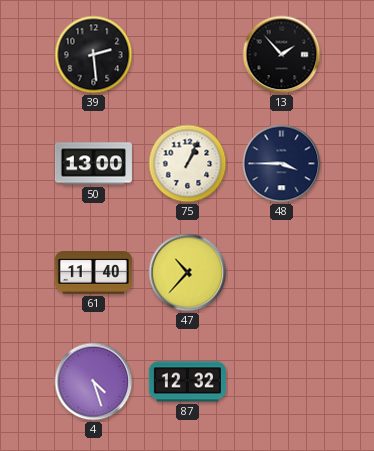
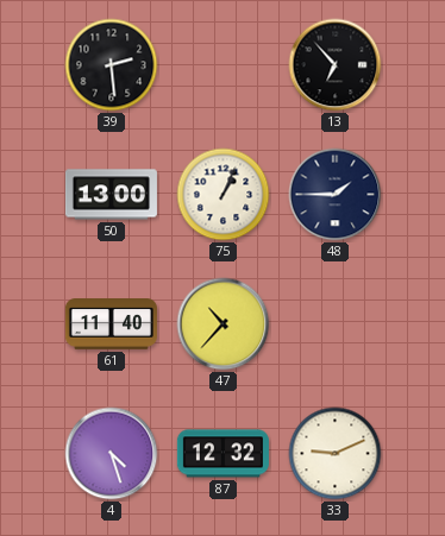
13: 1:53 -> 6:53
48: 3:45 -> 1:45
33: none -> 9:11
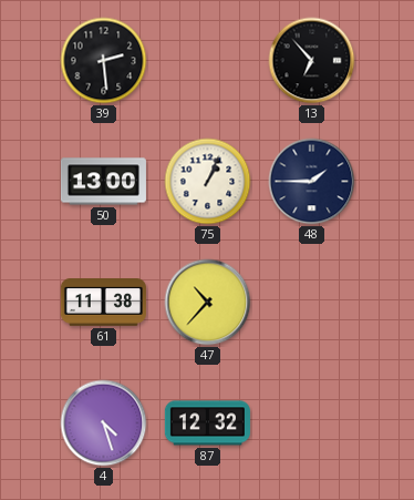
61: 11:40 -> 11:38
33: 9:11 -> none
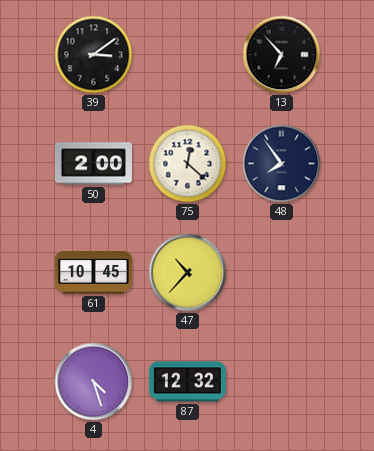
39: 2:29 -> 3:09
50: 13:00 -> 2:00
75: 1:04 -> 12:22
48: 1:45 -> 7:54
61: 11:38 -> 10:45
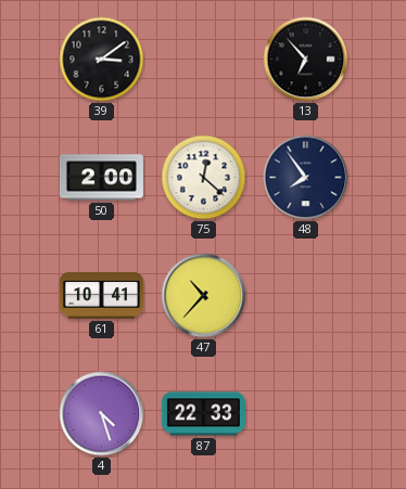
61: 10:45 -> 10:41
87: 12:32 -> 22:33
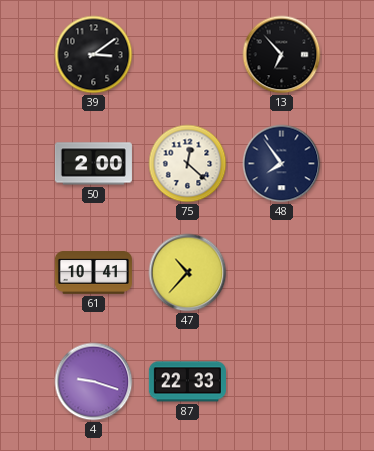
4: 4:27 -> 9:18
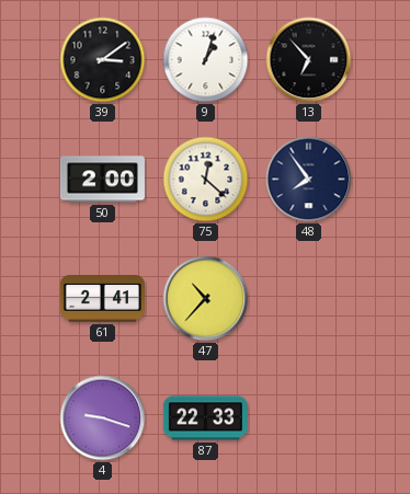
9: none -> 1:03
61: 10:41 -> 2:41
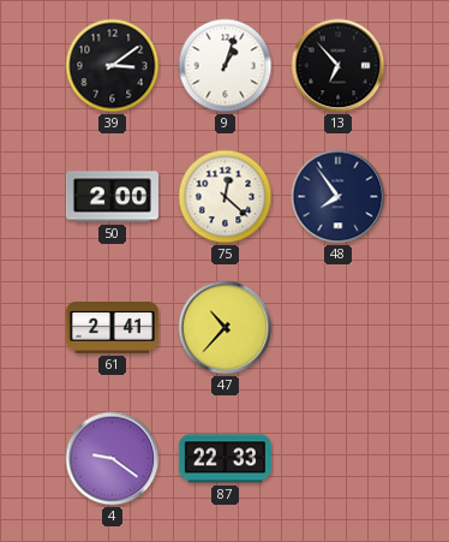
4: 9:18 -> 9:21
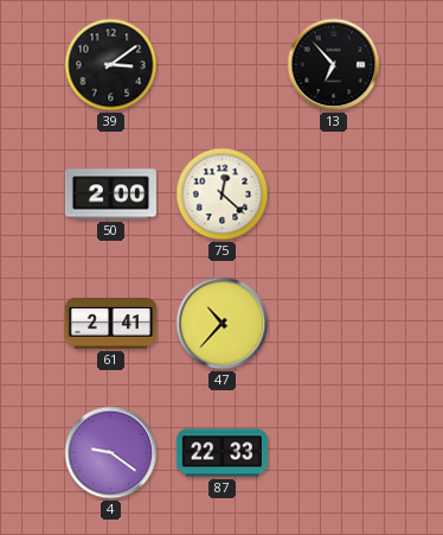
9: 1:03 -> none
48: 7:54 -> none
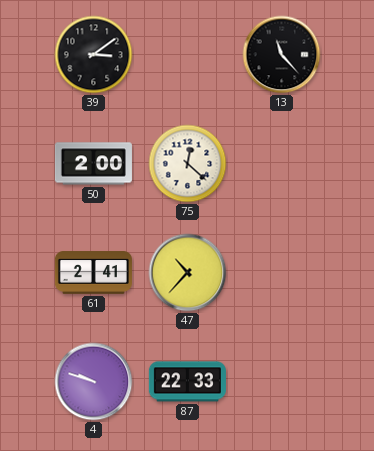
13: 6:53 -> 11:23
4: 9:21 -> 9:48
